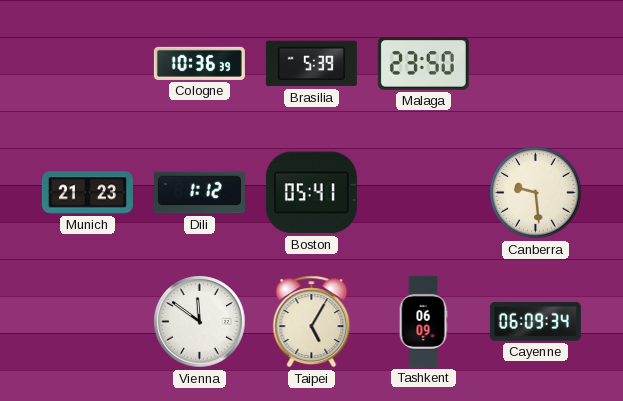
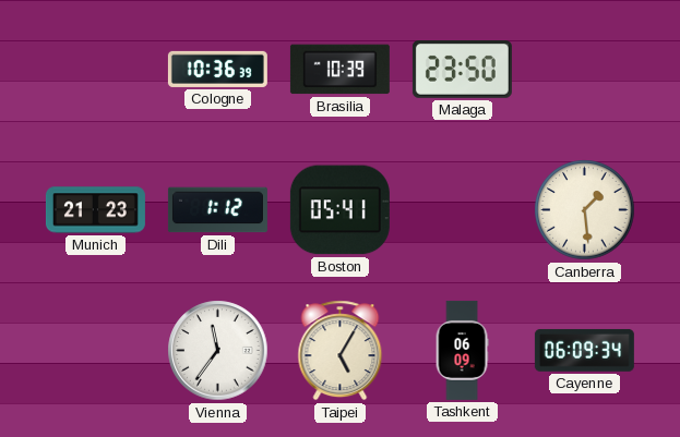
Brasilia: 5:39 -> 10:39
Canberra: 9:29 -> 1:29
Vienna: 11:51 -> 11:36
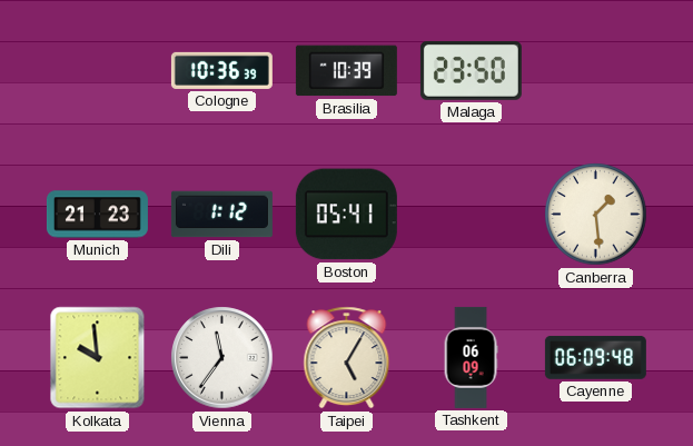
Kolkata: none -> 9:59
Cayenne: 06:09:34 -> 06:09:48
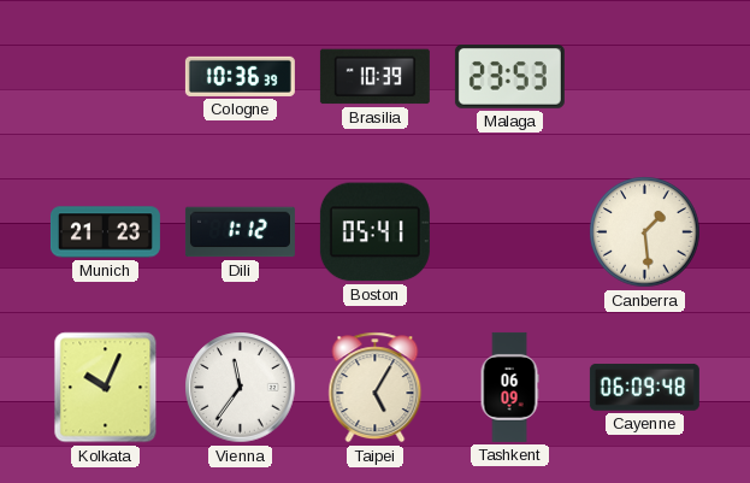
Malaga: 23:50 -> 23:53
Kolkata: 9:59 -> 10:04
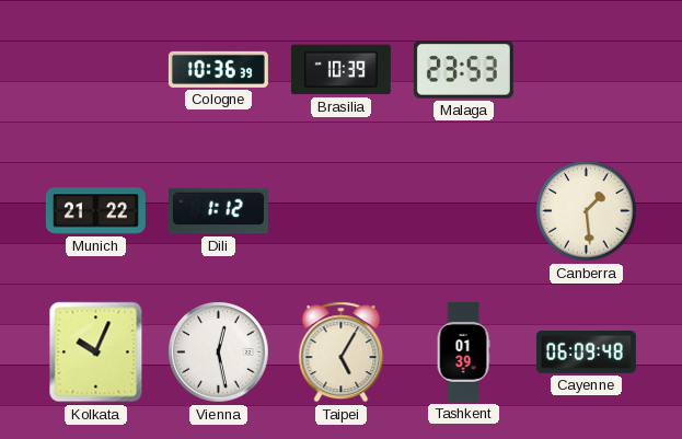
Munich: 21:23 -> 21:22
Boston: 05:41 -> none
Vienna: 11:36 -> 12:28
Tashkent: 06:09 -> 01:39
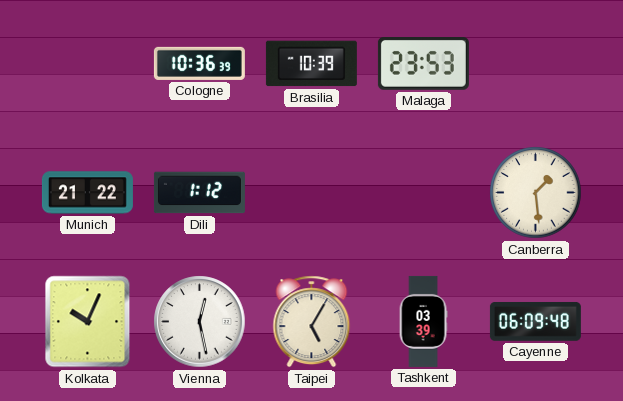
Tashkent: 01:39 -> 03:39
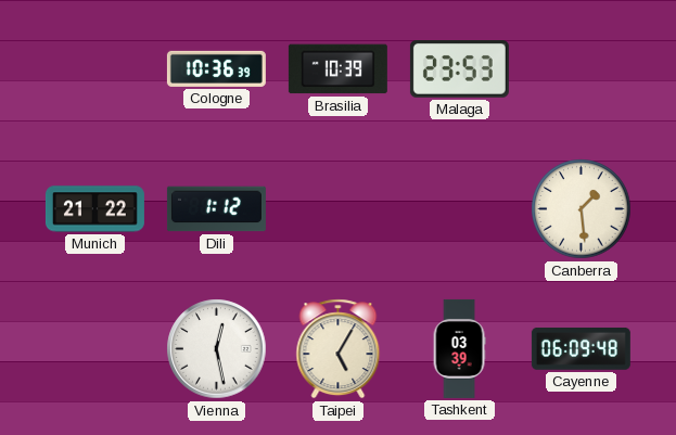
Kolkata: 10:04 -> none
